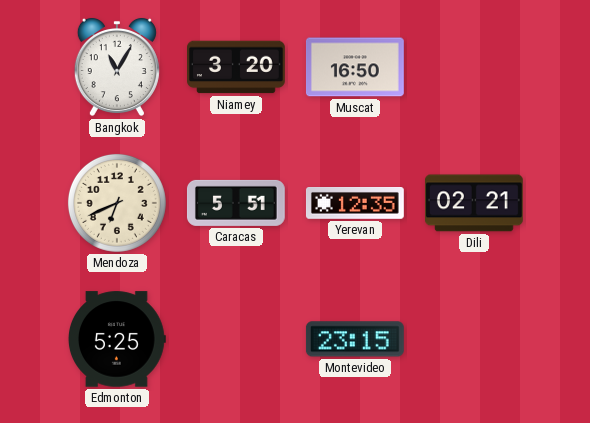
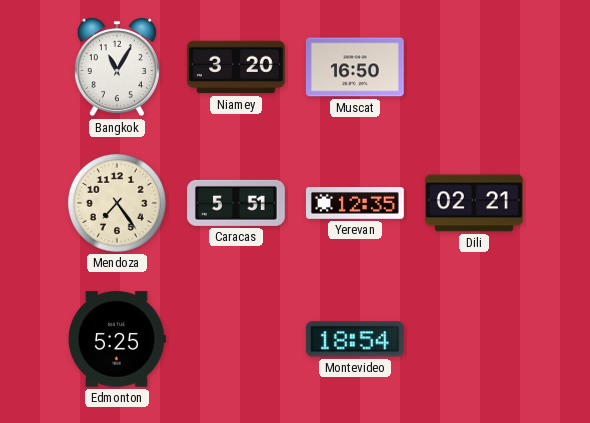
Mendoza: 6:41 -> 7:24
Montevideo: 23:15 -> 18:54
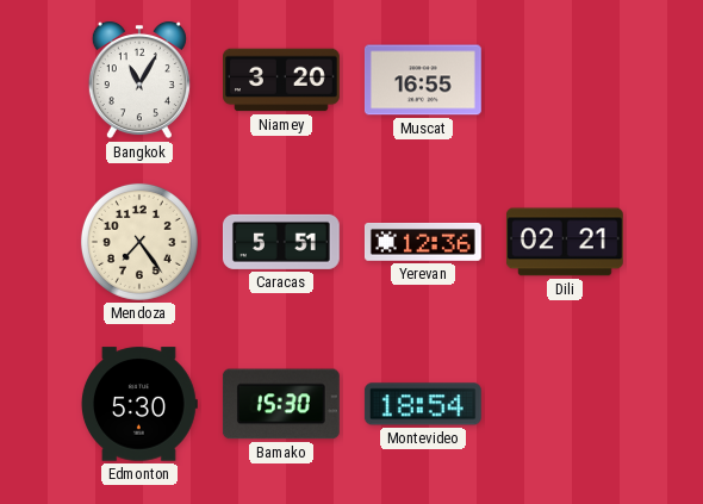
Muscat: 16:50 -> 16:55
Yerevan: 12:35 -> 12:36
Edmonton: 5:25 -> 5:30
Bamako: none -> 15:30
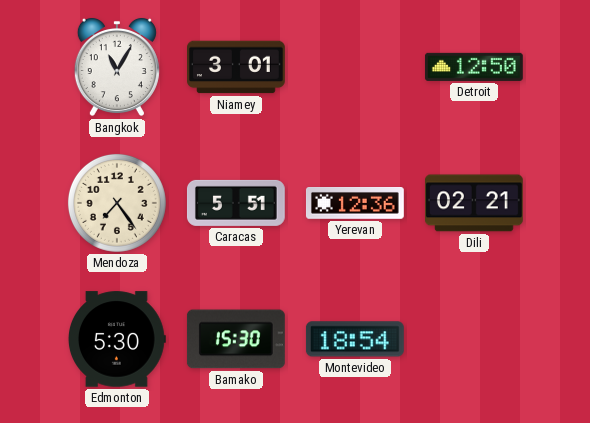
Niamey: 3:20 -> 3:01
Muscat: 16:55 -> none
Detroit: none -> 12:50
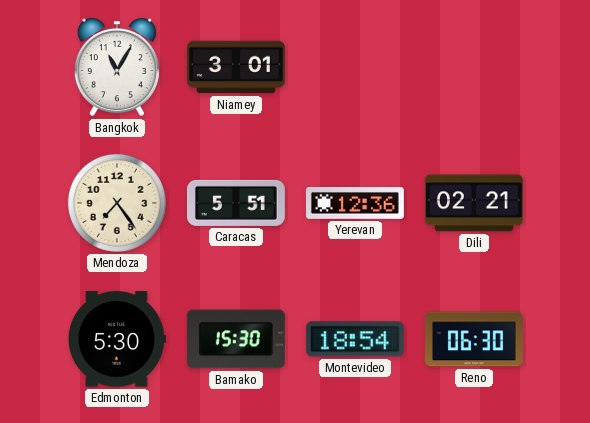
Detroit: 12:50 -> none
Reno: none -> 06:30
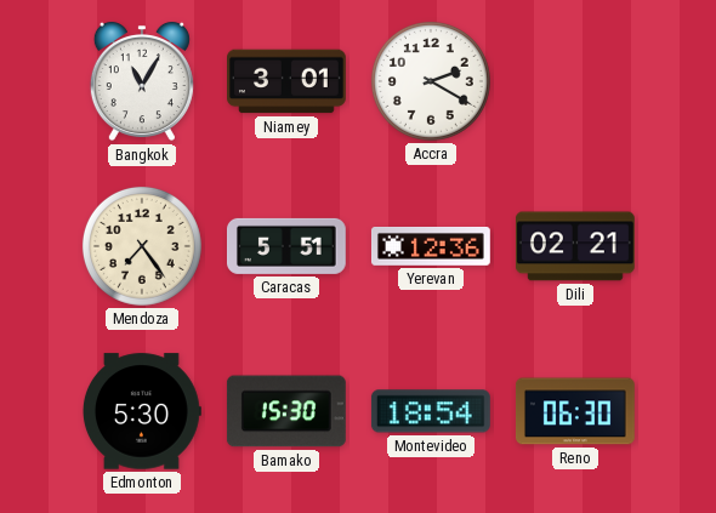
Accra: none -> 2:20
